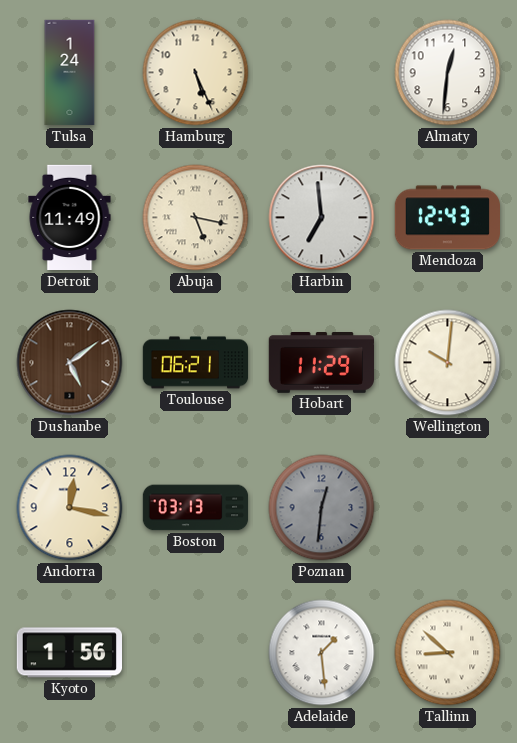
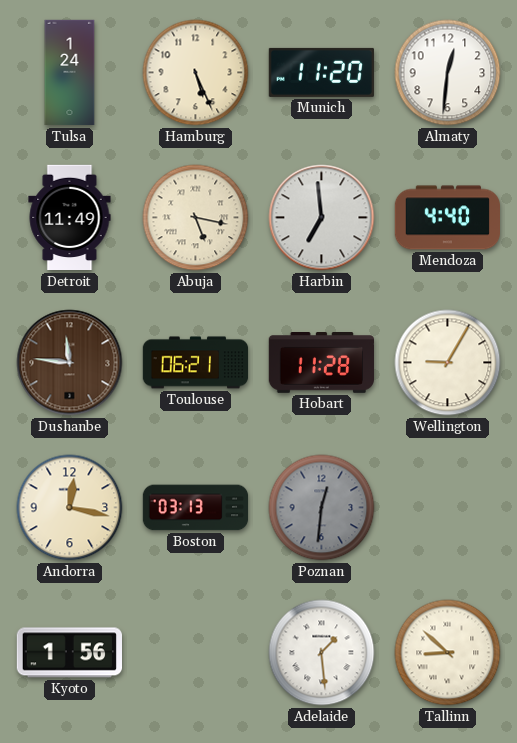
Munich: none -> 11:20
Mendoza: 12:43 -> 4:40
Dushanbe: 5:09 -> 11:46
Hobart: 11:29 -> 11:28
Wellington: 10:01 -> 9:05
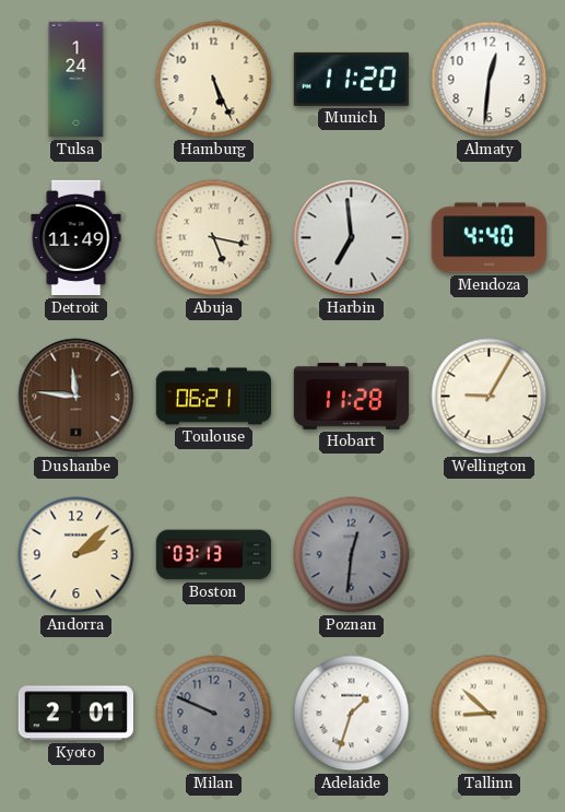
Andorra: 12:17 -> 2:08
Kyoto: 1:56 -> 2:01
Milan: none -> 9:49
Adelaide: 1:29 -> 1:33
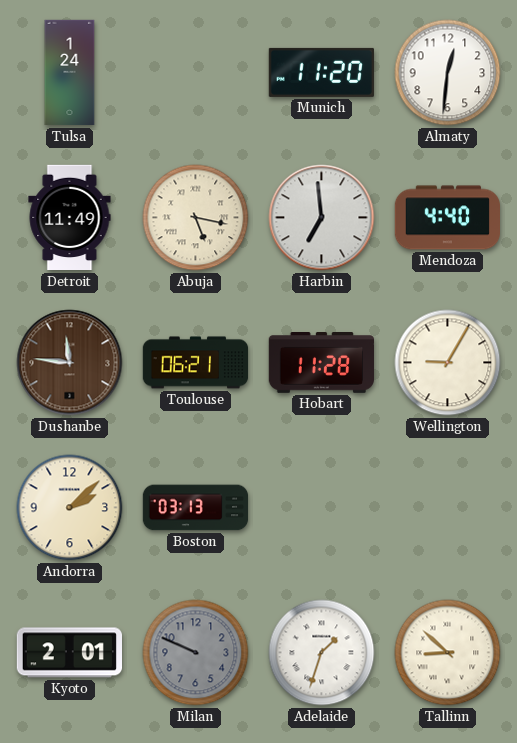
Hamburg: 5:26 -> none
Poznan: 12:31 -> none
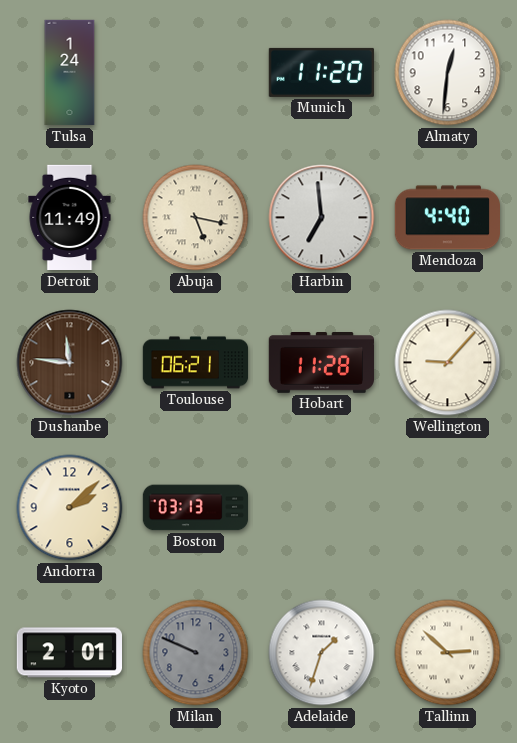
Wellington: 9:05 -> 9:07
Tallinn: 8:52 -> 2:52
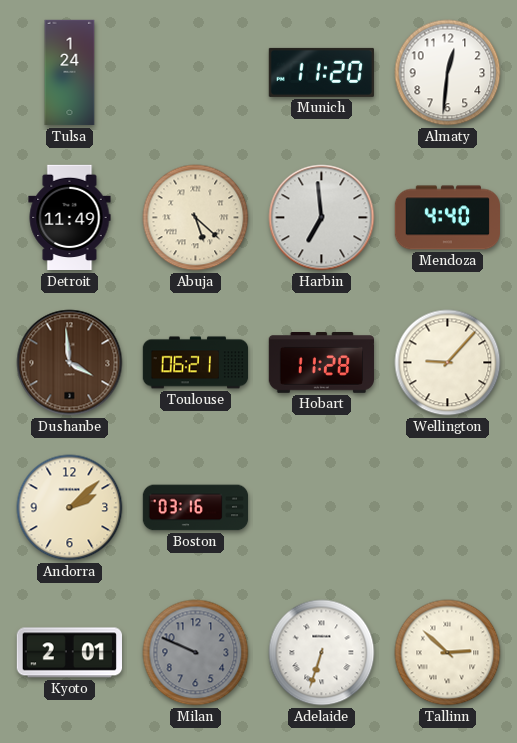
Abuja: 5:17 -> 5:22
Dushanbe: 11:46 -> 3:59
Boston: 03:13 -> 03:16
Adelaide: 1:33 -> 6:33
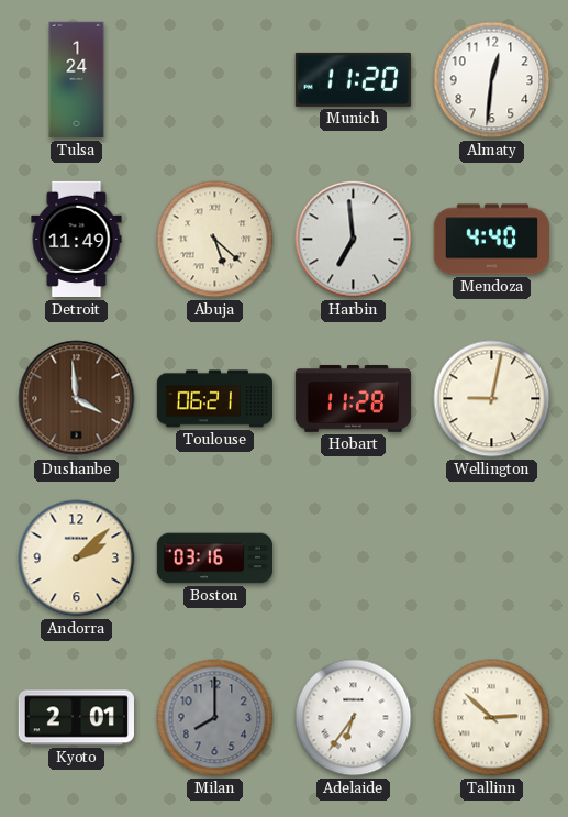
Wellington: 9:07 -> 9:02
Milan: 9:49 -> 8:00
Adelaide: 6:33 -> 6:36
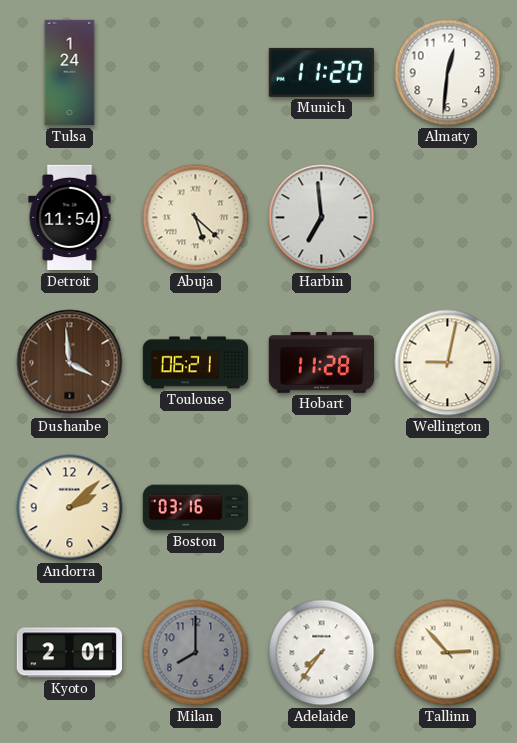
Detroit: 11:49 -> 11:54
Mendoza: 4:40 -> none
Adelaide: 6:36 -> 7:36
Tallinn: 2:52 -> 2:53
